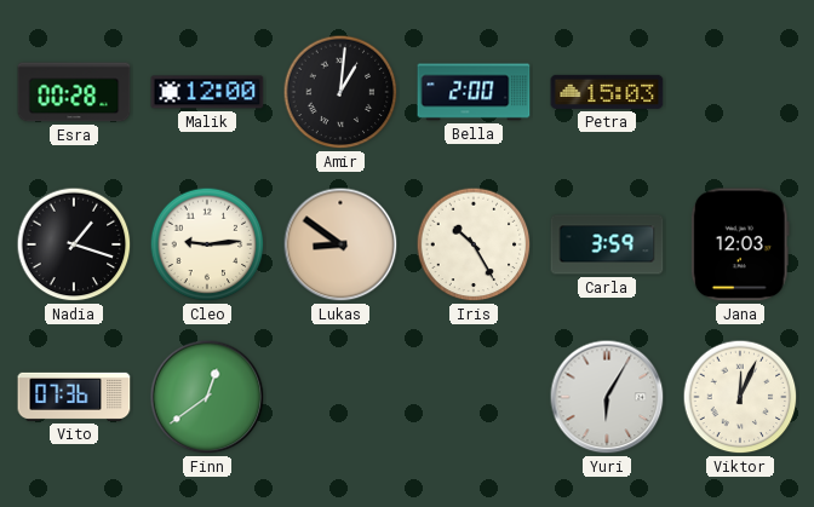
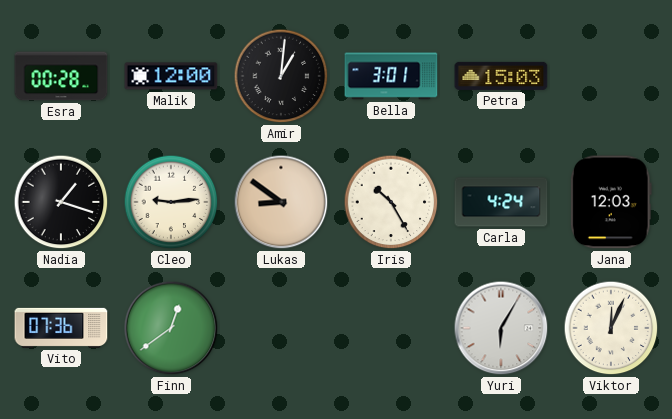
Bella: 2:00 -> 3:01
Carla: 3:59 -> 4:24
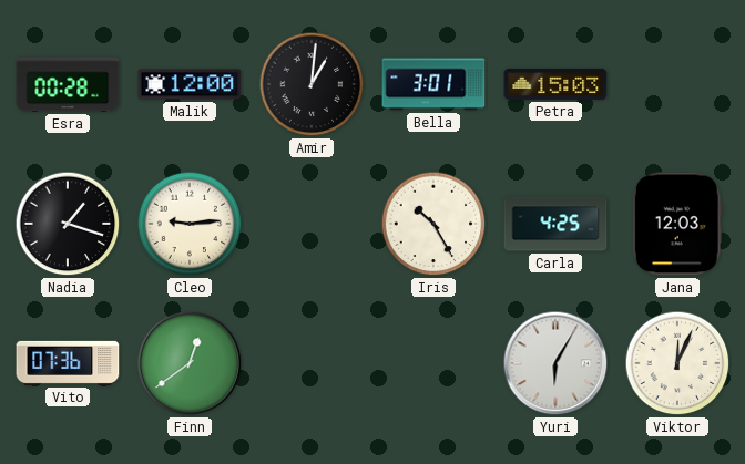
Lukas: 8:51 -> none
Carla: 4:24 -> 4:25
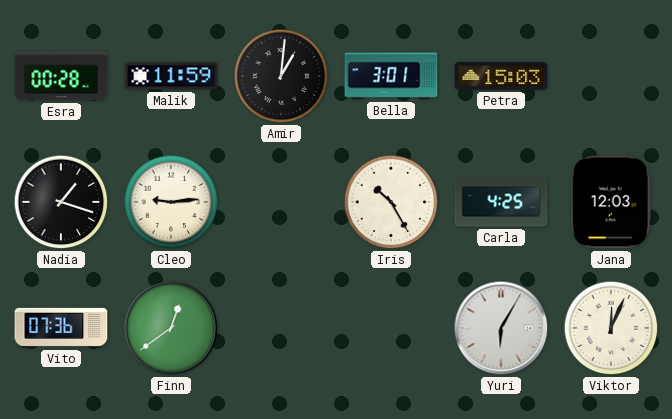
Malik: 12:00 -> 11:59
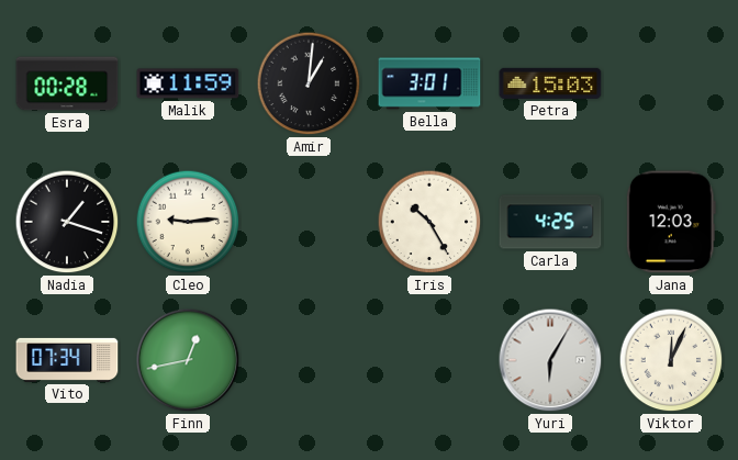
Vito: 07:36 -> 07:34
Finn: 12:39 -> 12:43
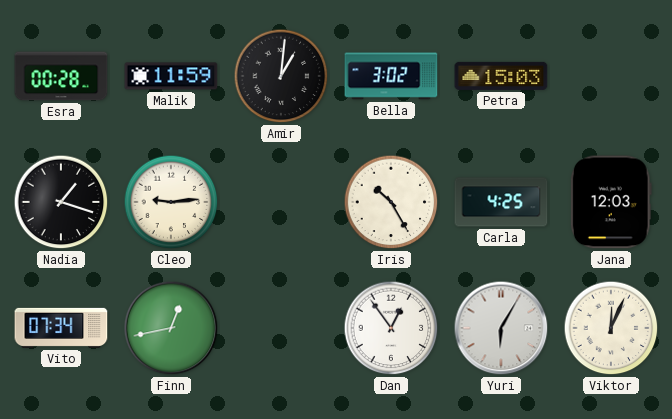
Bella: 3:01 -> 3:02
Dan: none -> 12:54
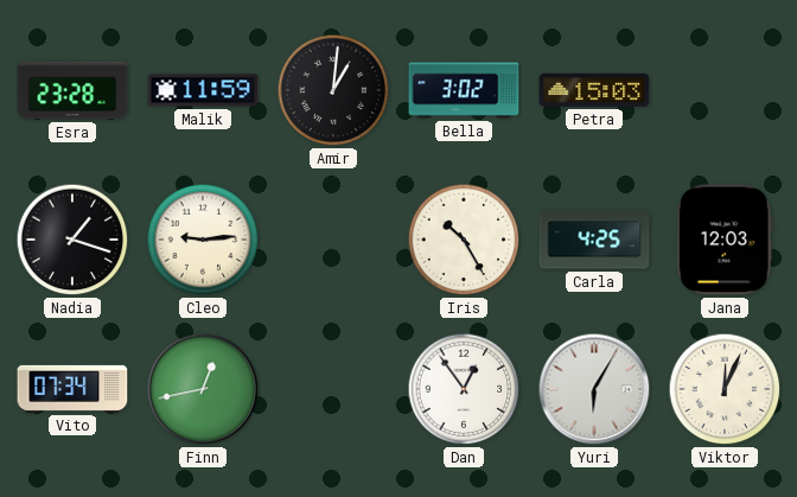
Esra: 00:28 -> 23:28
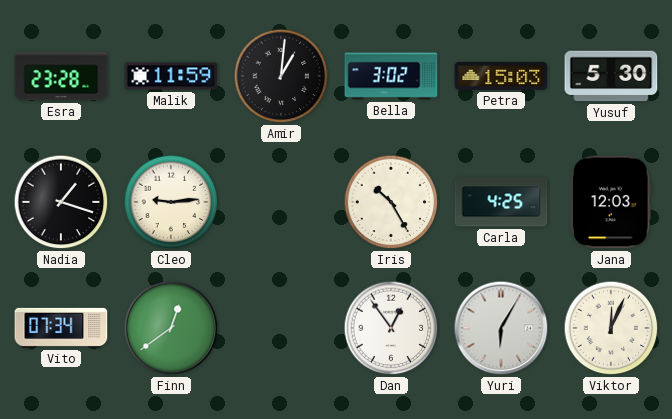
Yusuf: none -> 5:30
Finn: 12:43 -> 12:39
